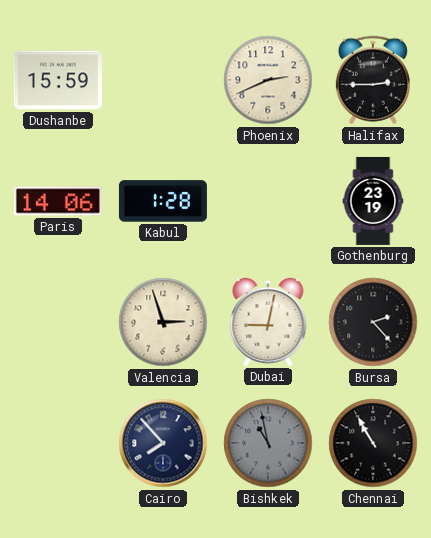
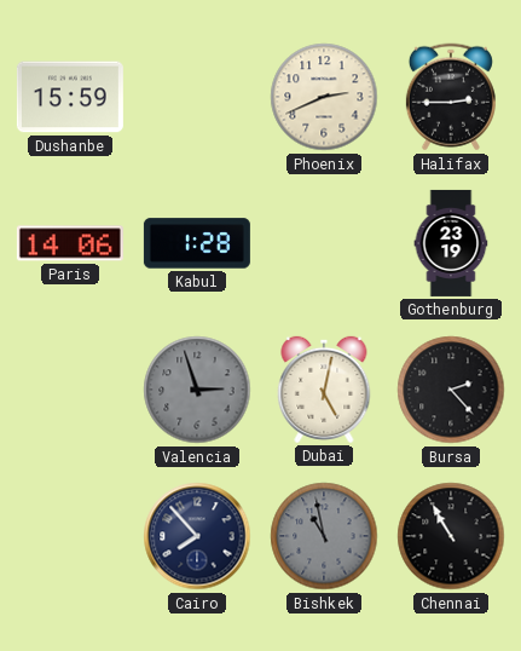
Valencia dial: cream -> grey
Dubai: 9:02 -> 5:02
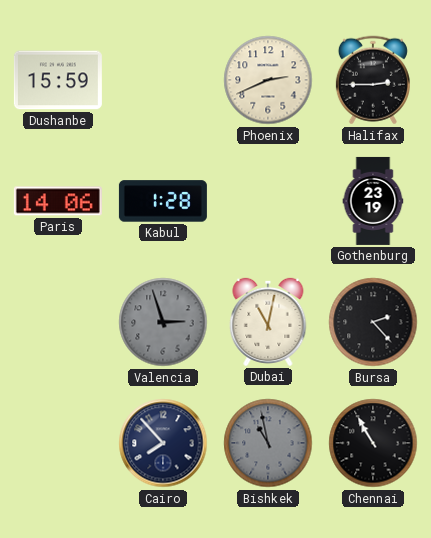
Dubai: 5:02 -> 11:02
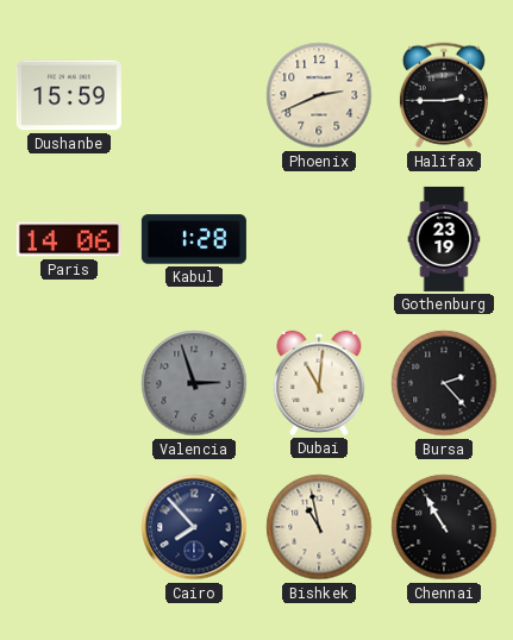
Dubai: 11:02 -> 11:01
Bishkek dial: grey -> cream
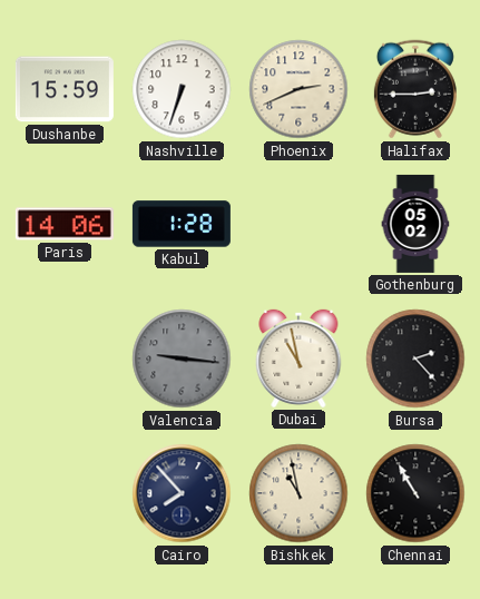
Nashville: none -> 6:33
Gothenburg: 23:19 -> 05:02
Valencia: 2:57 -> 9:16
Dubai: 11:01 -> 10:58
